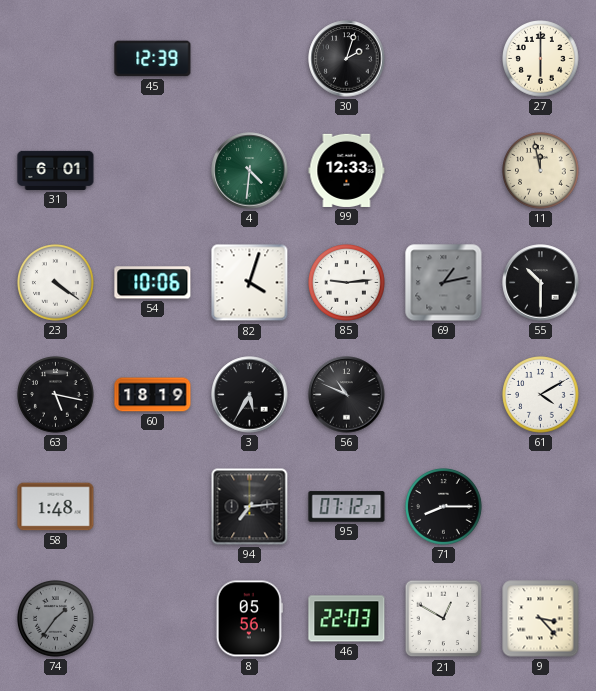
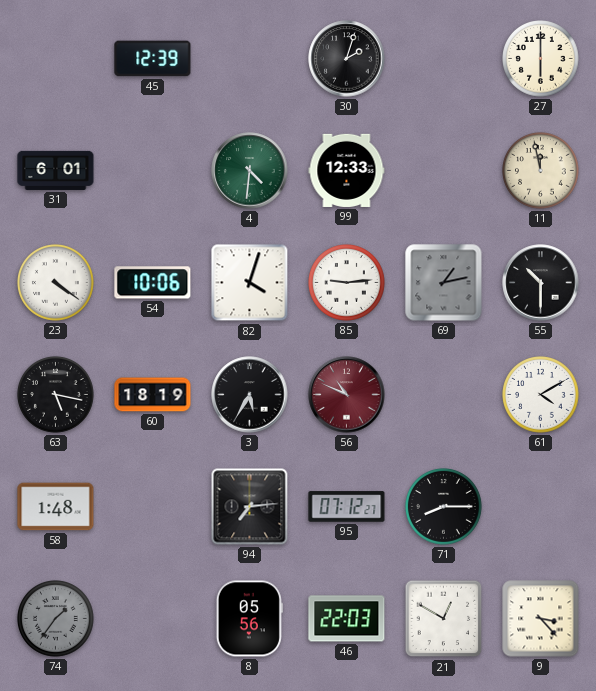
56 dial: black -> burgundy
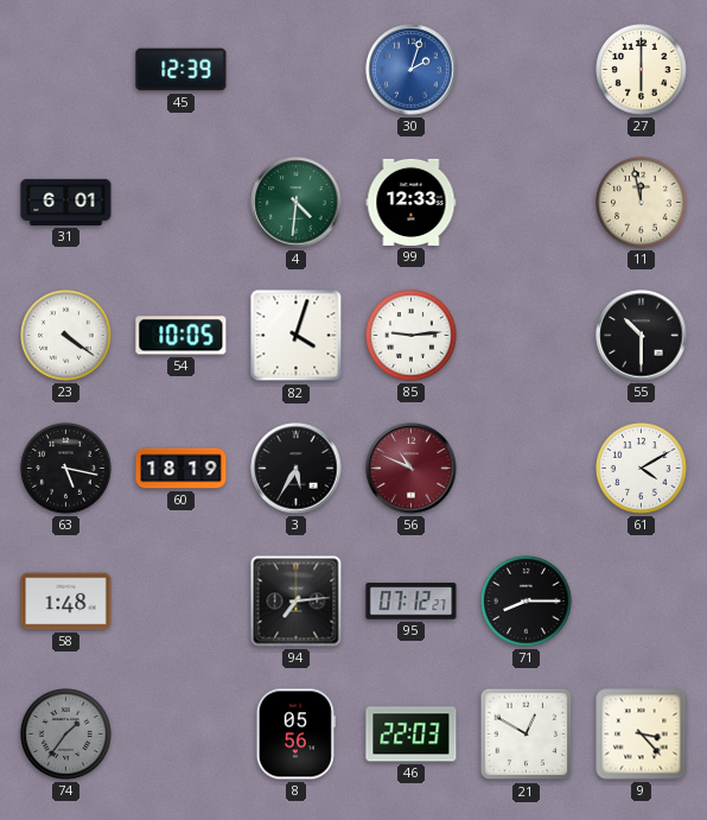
30 dial: black -> blue
54: 10:06 -> 10:05
69: 1:13 -> none
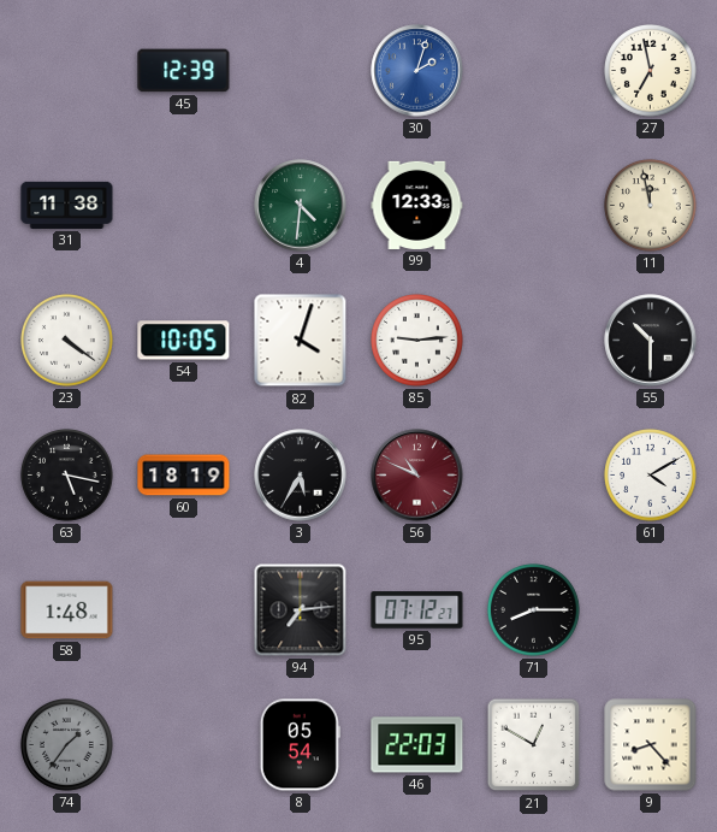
27: 6:00 -> 6:58
31: 6:01 -> 11:38
8: 05:56 -> 05:54
9: 3:23 -> 8:23
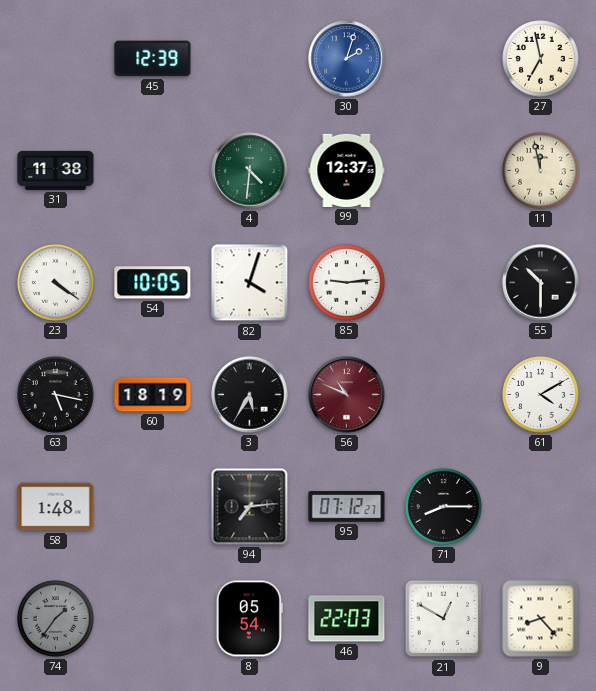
99: 12:33 -> 12:37
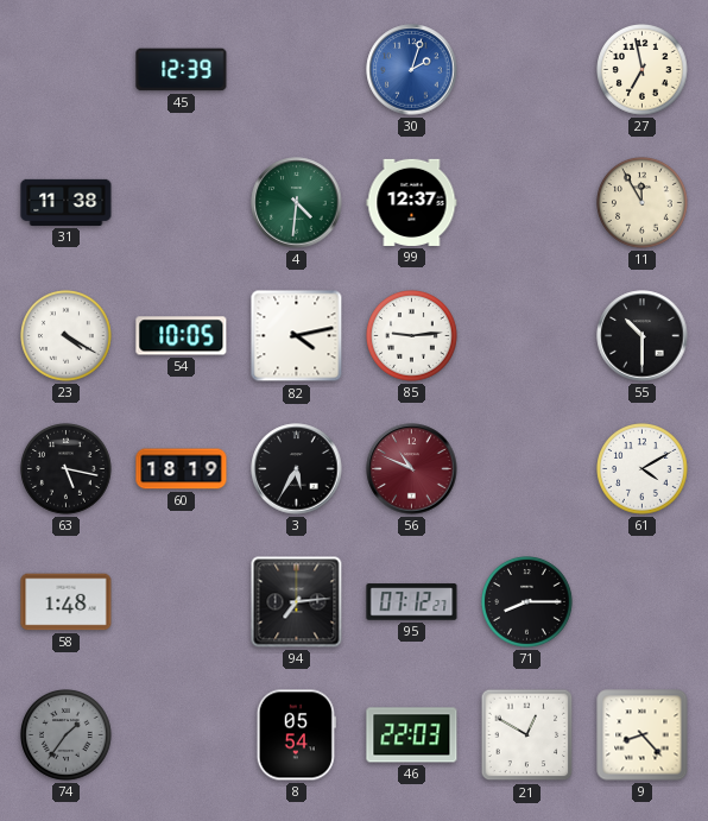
11: 11:58 -> 11:55
23: 4:21 -> 4:20
82: 4:03 -> 4:13
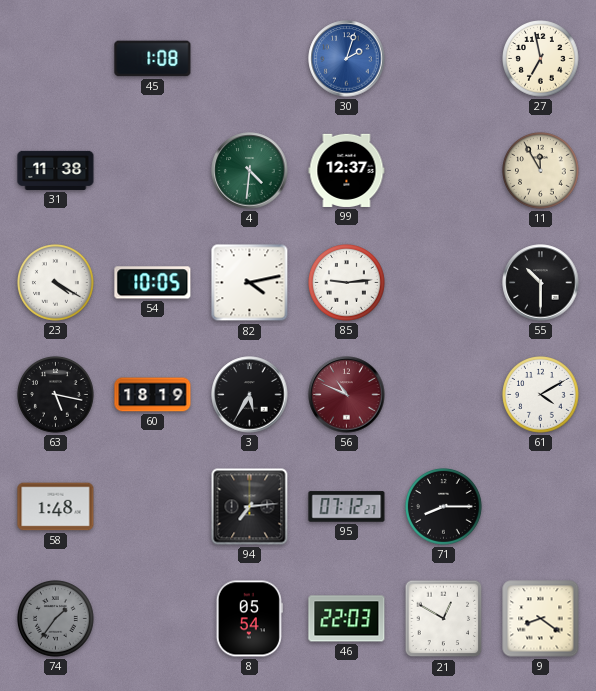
45: 12:39 -> 1:08
9: 8:23 -> 8:21
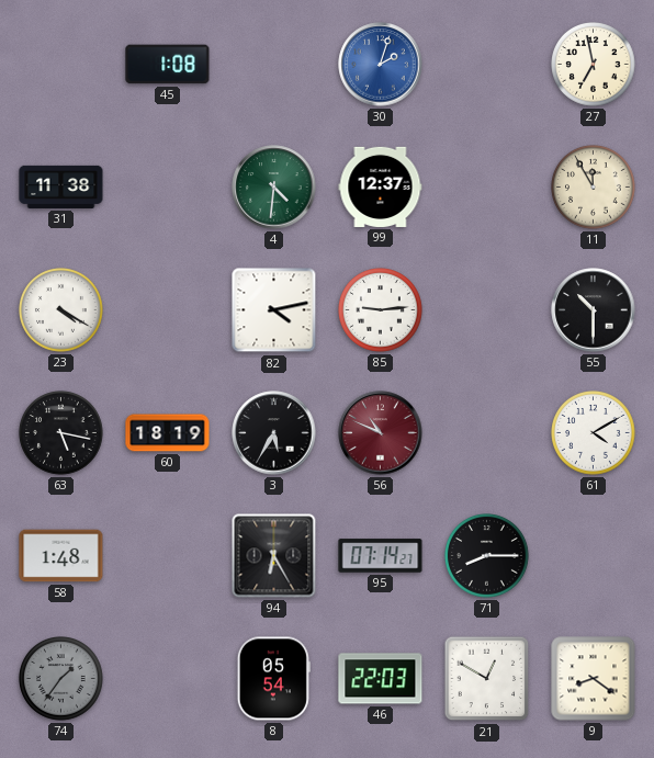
54: 10:05 -> none
94: 7:14 -> 6:25
95: 07:12 -> 07:14
